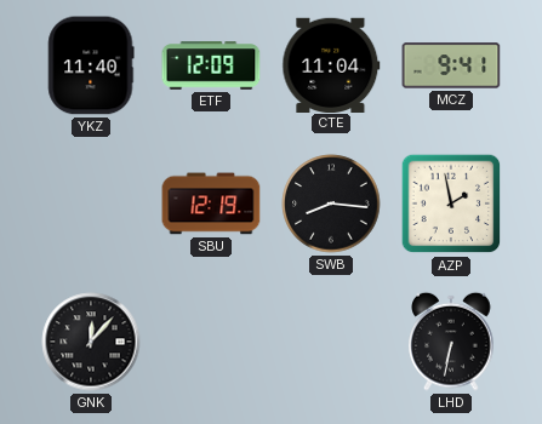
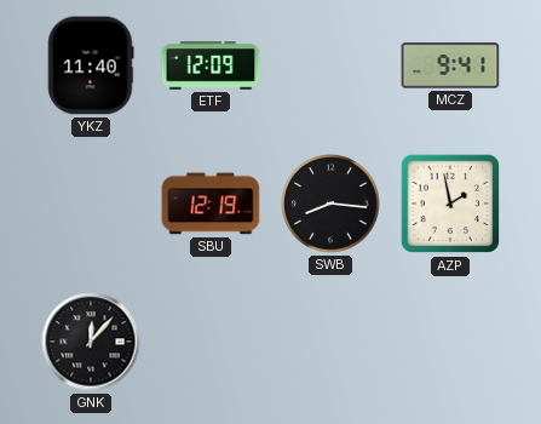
CTE: 11:04 -> none
LHD: 6:32 -> none
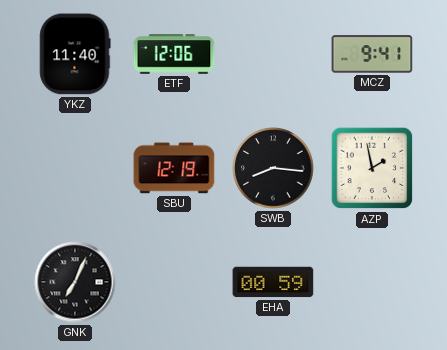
ETF: 12:09 -> 12:06
GNK: 12:07 -> 7:04
EHA: none -> 00:59
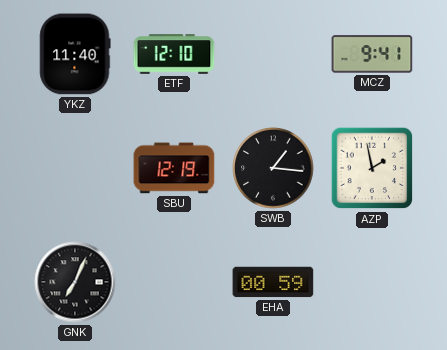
ETF: 12:06 -> 12:10
SWB: 8:16 -> 1:16
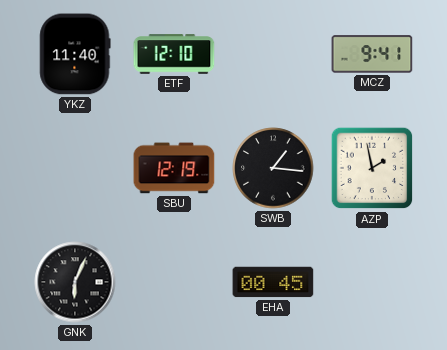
GNK: 7:04 -> 6:04
EHA: 00:59 -> 00:45
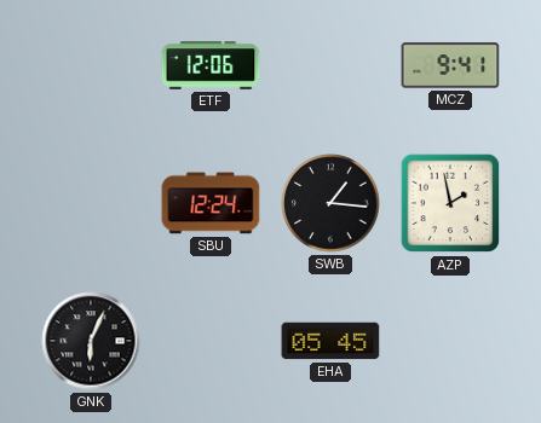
YKZ: 11:40 -> none
ETF: 12:10 -> 12:06
SBU: 12:19 -> 12:24
EHA: 00:45 -> 05:45
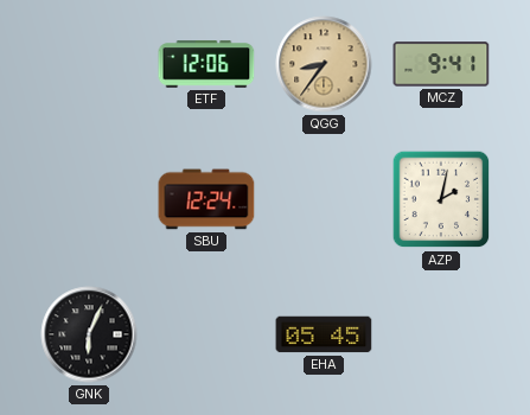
QGG: none -> 8:36
SWB: 1:16 -> none
AZP: 1:58 -> 2:02
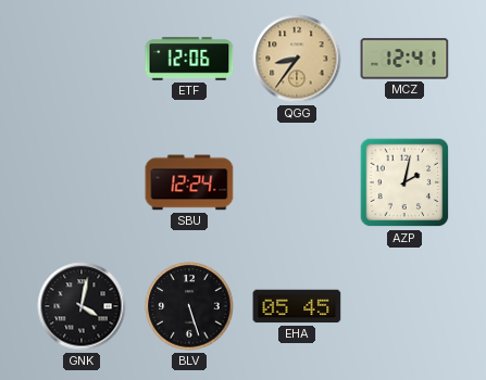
MCZ: 9:41 -> 12:41
GNK: 6:04 -> 4:02
BLV: none -> 5:27
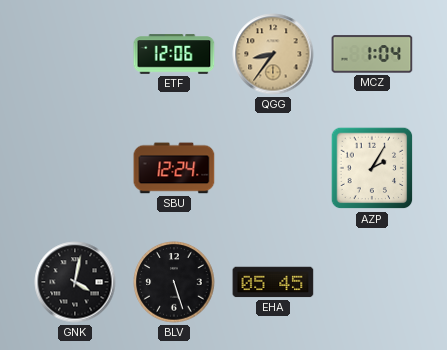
MCZ: 12:41 -> 1:04
AZP: 2:02 -> 2:05
